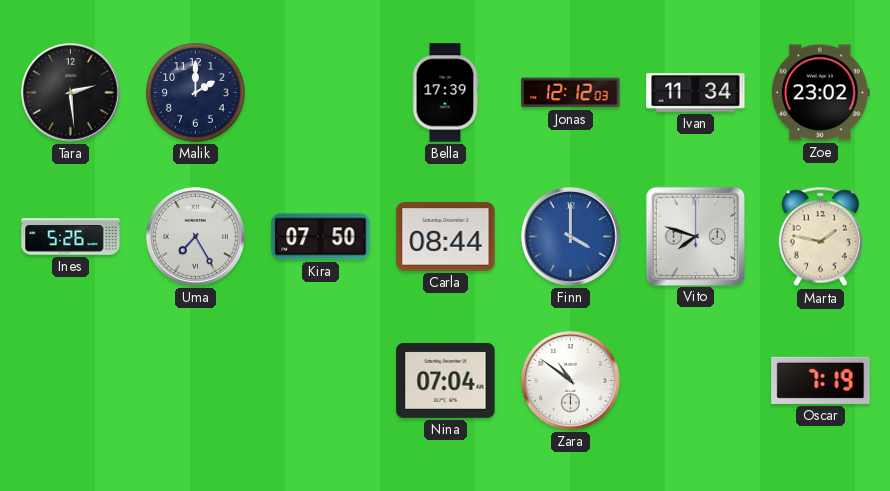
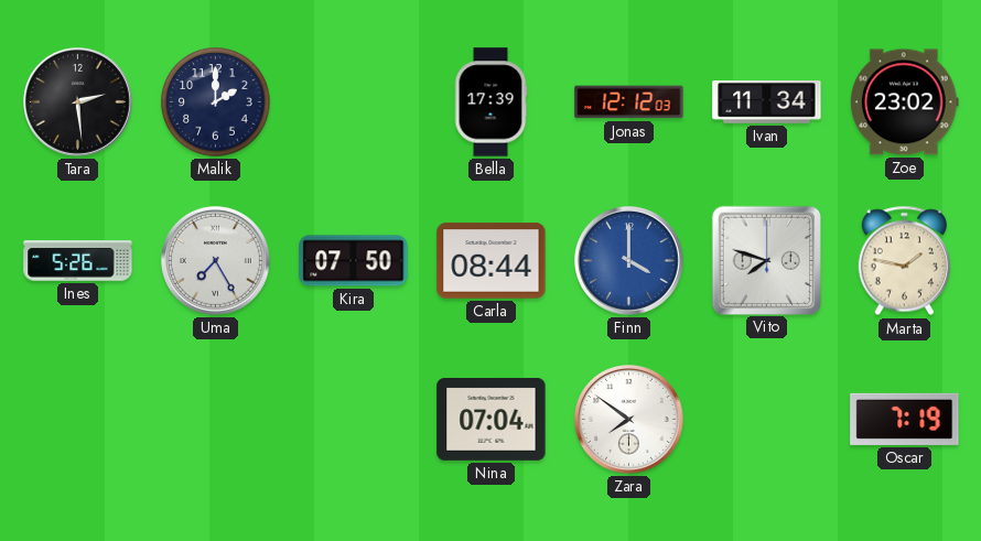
Zara: 10:51 -> 7:51
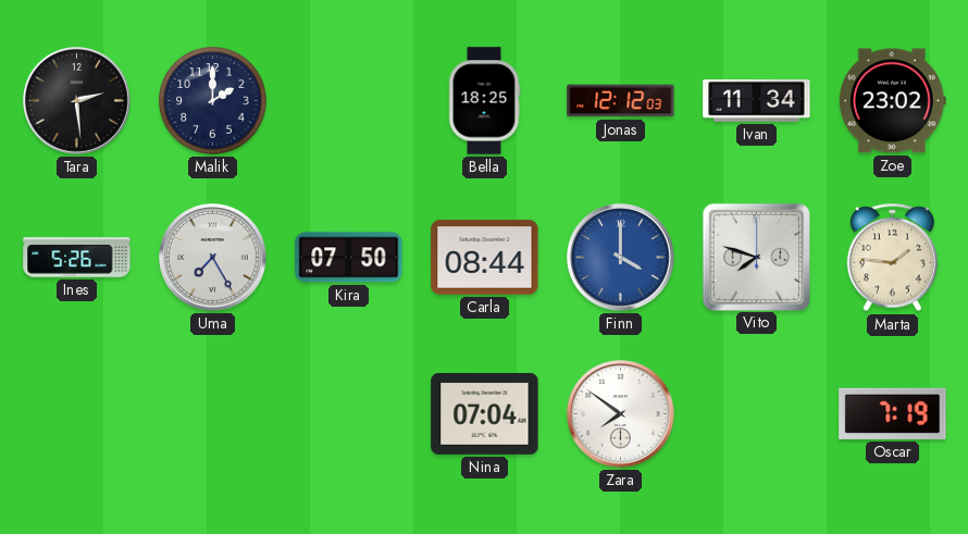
Bella: 17:39 -> 18:25
Marta: 1:47 -> 1:46
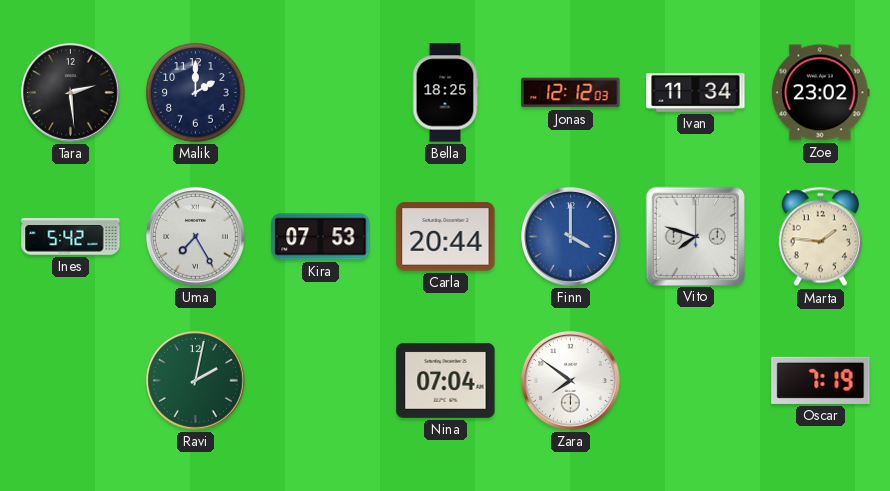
Ines: 5:26 -> 5:42
Kira: 07:50 -> 07:53
Carla: 08:44 -> 20:44
Ravi: none -> 2:02
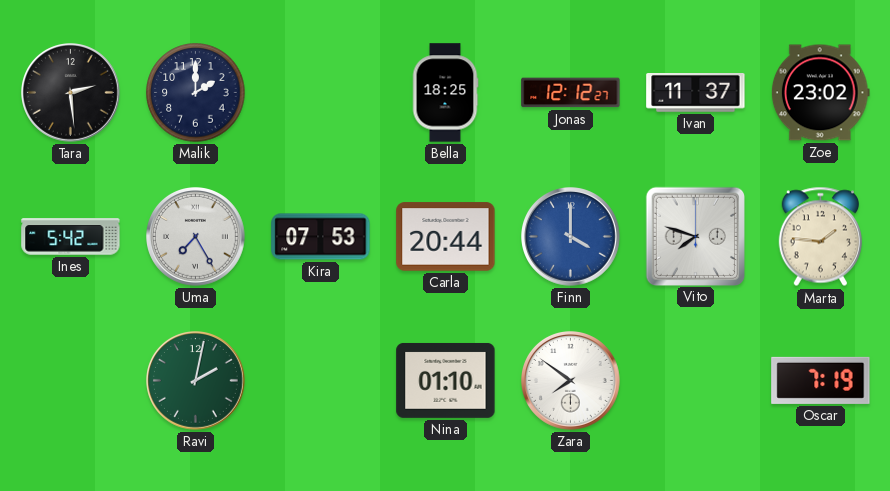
Jonas: 12:12:03 -> 12:12:27
Ivan: 11:34 -> 11:37
Nina: 07:04 -> 01:10
